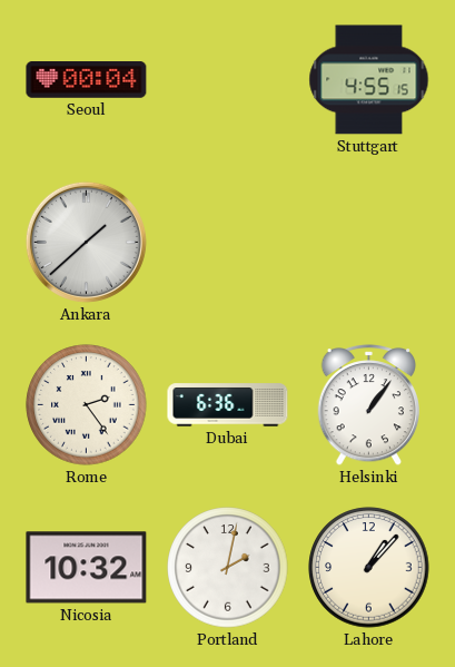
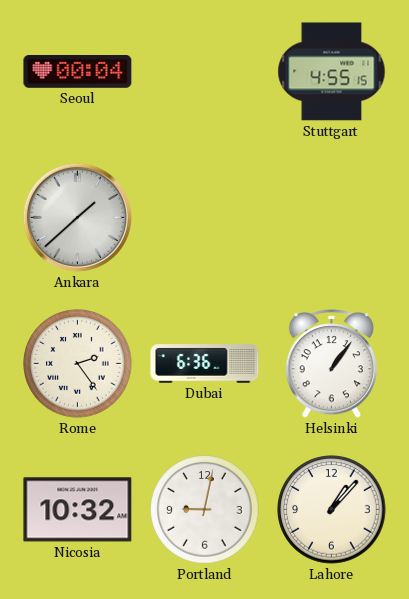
Portland: 2:02 -> 9:02
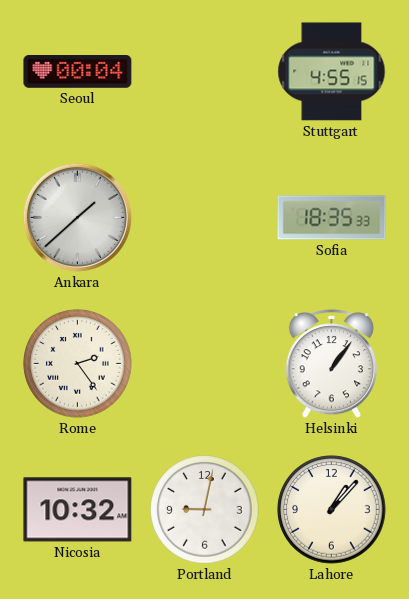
Sofia: none -> 18:35
Dubai: 6:36 -> none
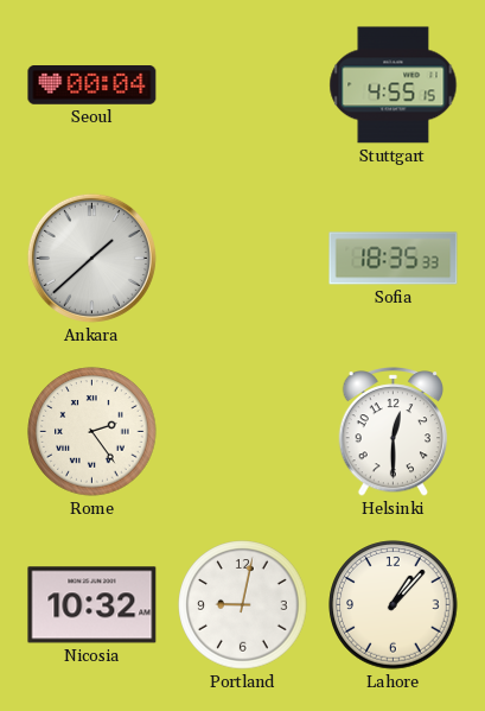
Helsinki: 1:06 -> 12:30
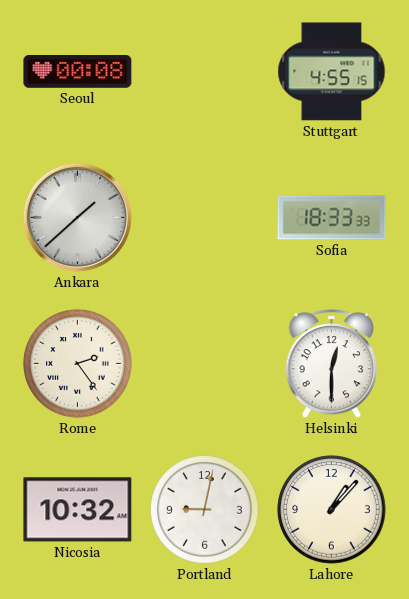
Seoul: 00:04 -> 00:08
Sofia: 18:35 -> 18:33
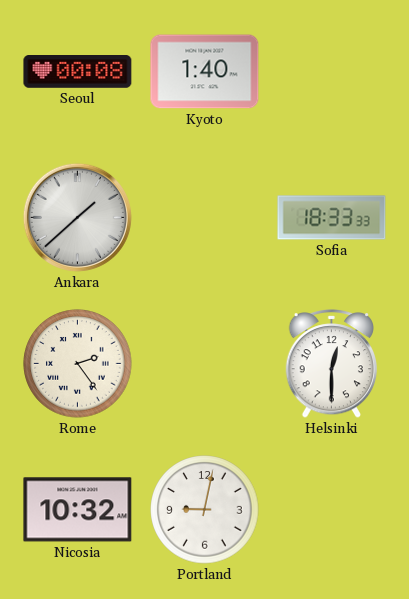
Kyoto: none -> 1:40
Stuttgart: 4:55 -> none
Lahore: 1:07 -> none
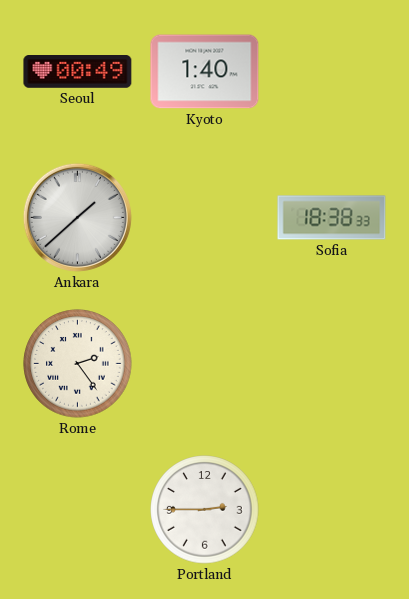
Seoul: 00:08 -> 00:49
Sofia: 18:33 -> 18:38
Helsinki: 12:30 -> none
Nicosia: 10:32 -> none
Portland: 9:02 -> 2:45
